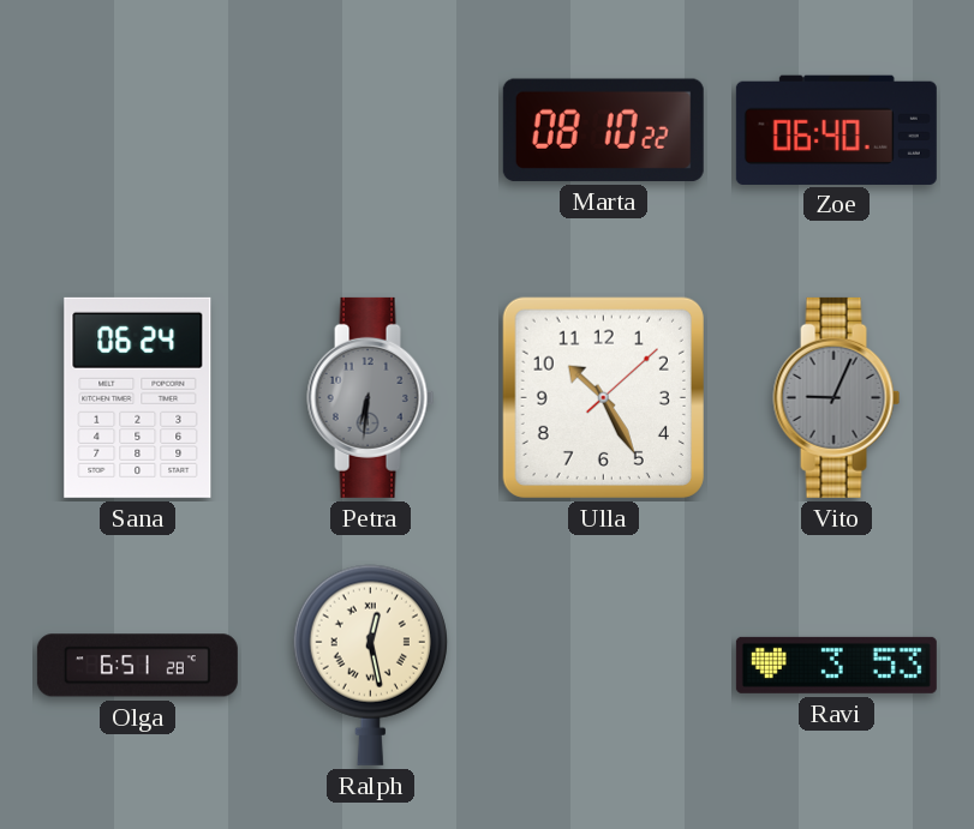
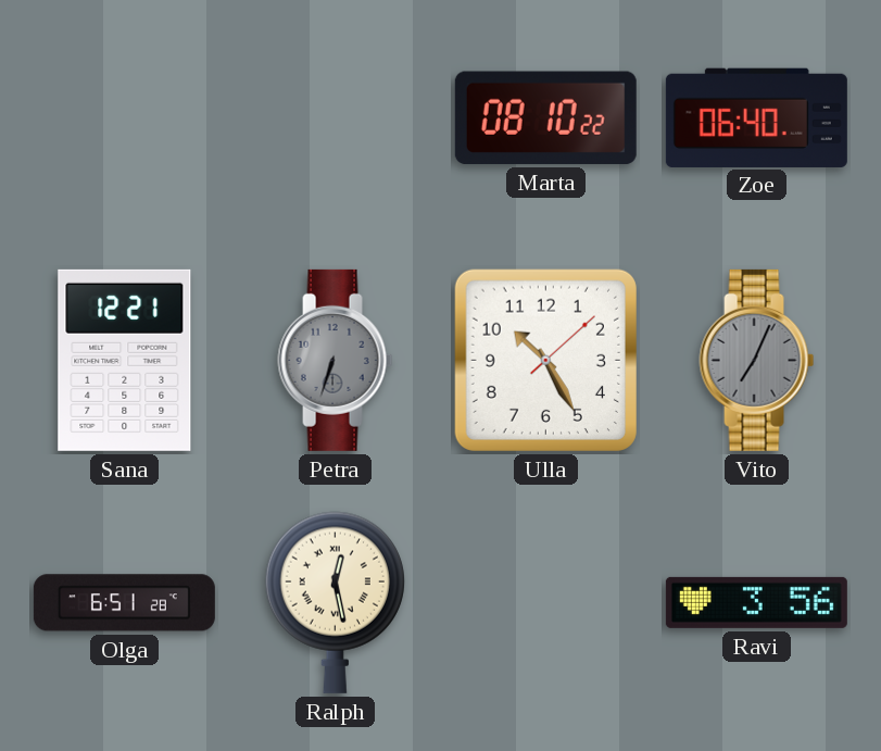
Sana: 06:24 -> 12:21
Petra: 6:31 -> 6:33
Vito: 9:04 -> 7:04
Ravi: 3:53 -> 3:56
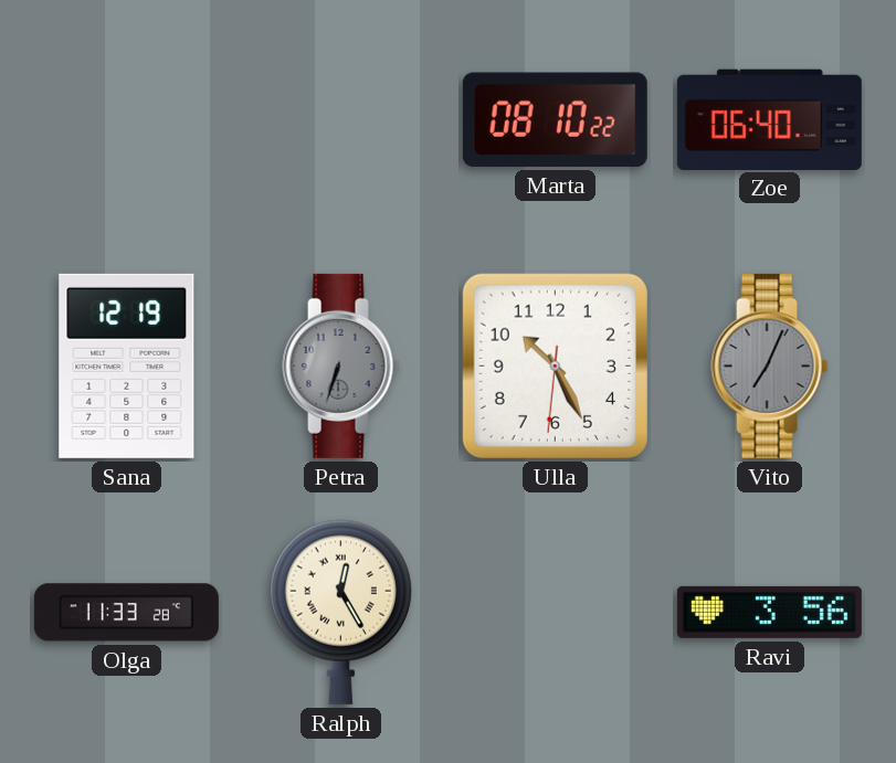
Sana: 12:21 -> 12:19
Ulla: 10:25:08 -> 10:25:31
Olga: 6:51 -> 11:33
Ralph: 12:28 -> 12:25
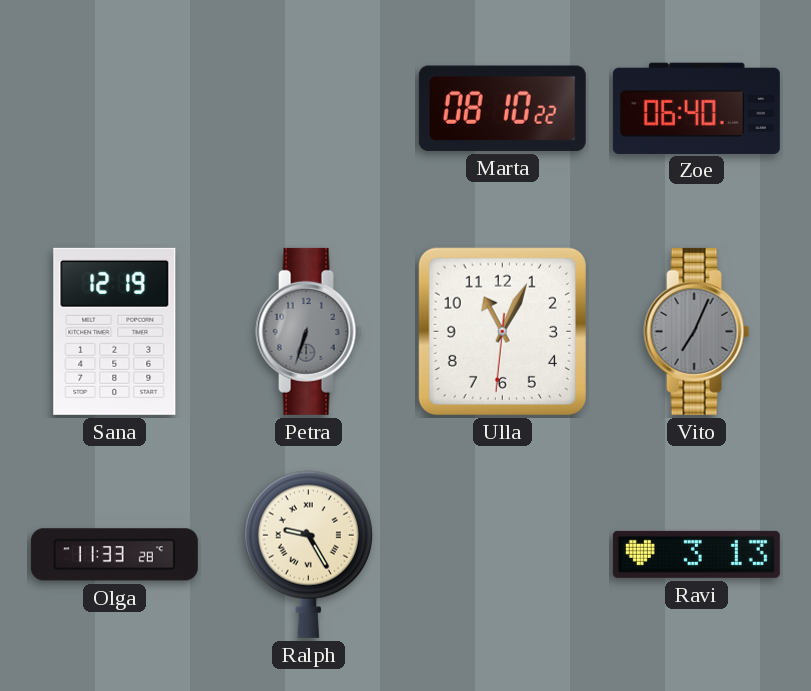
Ulla: 10:25 -> 11:04
Ralph: 12:25 -> 9:25
Ravi: 3:56 -> 3:13
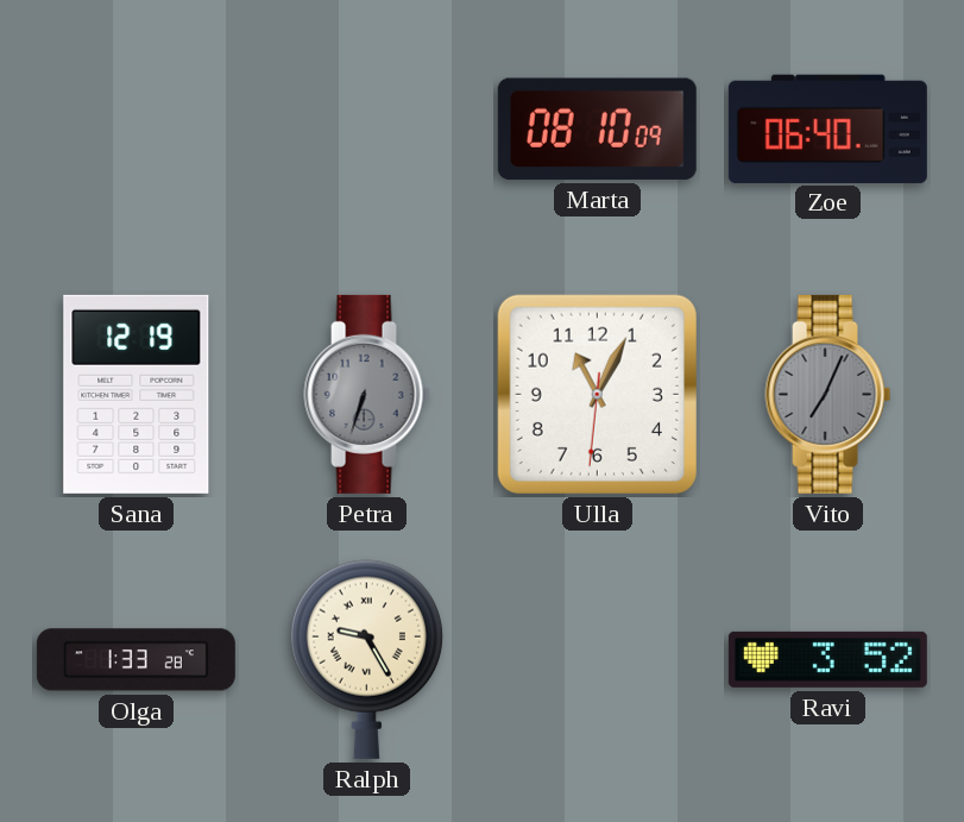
Marta: 08:10:22 -> 08:10:09
Olga: 11:33 -> 1:33
Ravi: 3:13 -> 3:52
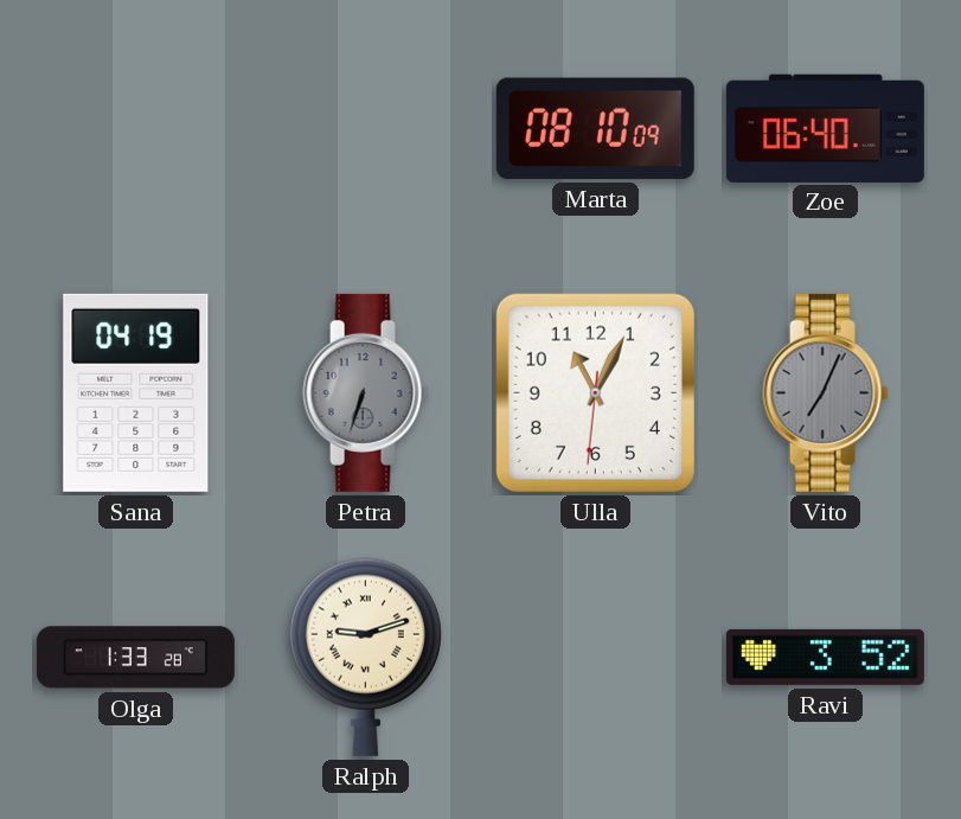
Sana: 12:19 -> 04:19
Ralph: 9:25 -> 9:12
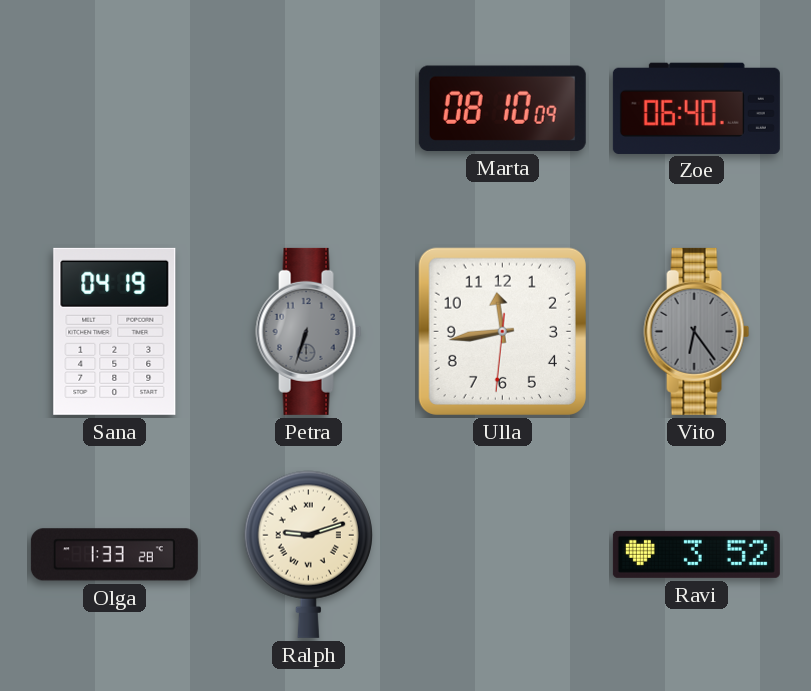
Ulla: 11:04 -> 11:43
Vito: 7:04 -> 6:24
